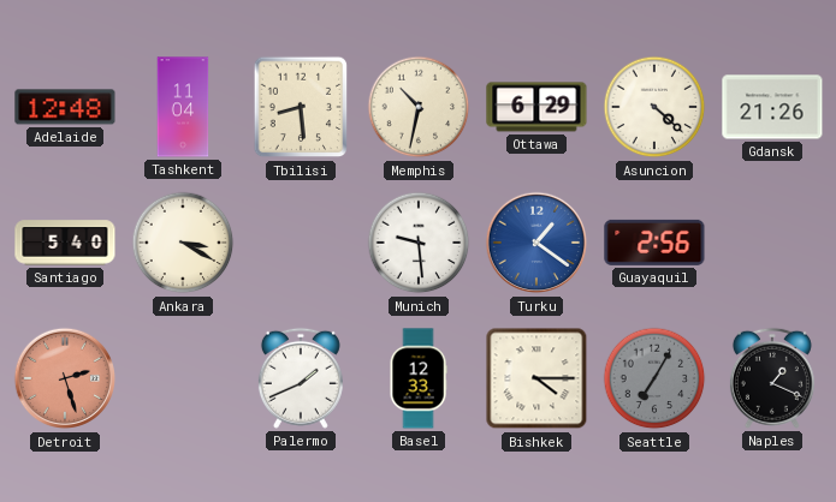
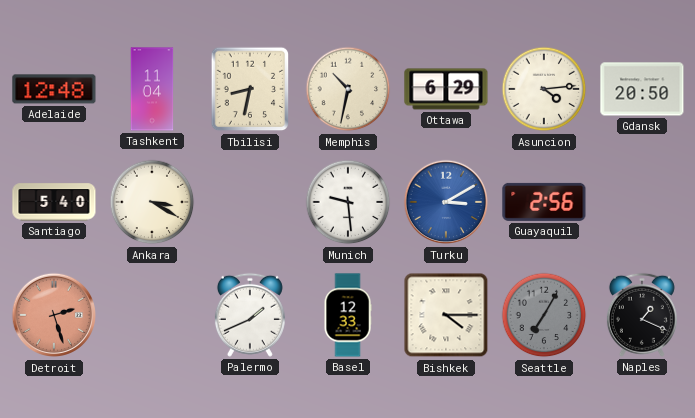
Tbilisi: 8:29 -> 8:32
Asuncion: 4:22 -> 4:14
Gdansk: 21:26 -> 20:50
Turku: 1:21 -> 3:10
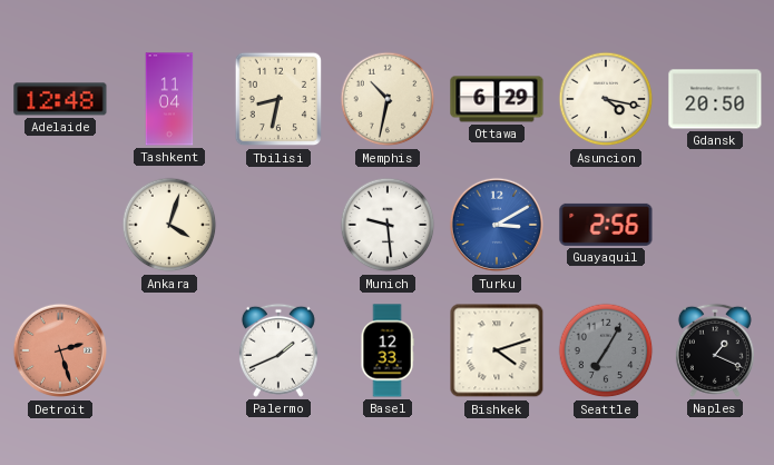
Asuncion: 4:14 -> 4:17
Santiago: 5:40 -> none
Ankara: 3:20 -> 4:03
Bishkek: 4:15 -> 4:12
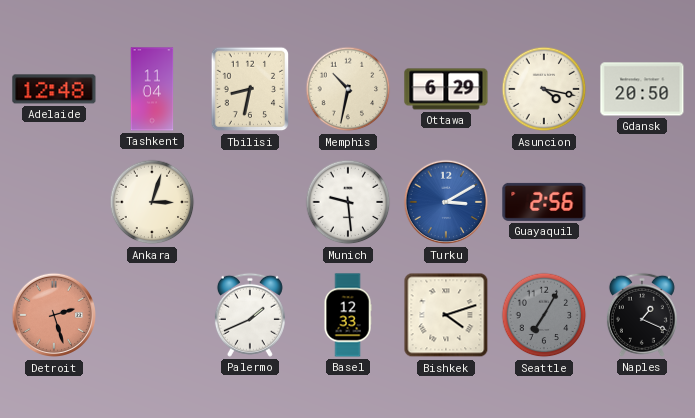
Ankara: 4:03 -> 3:03
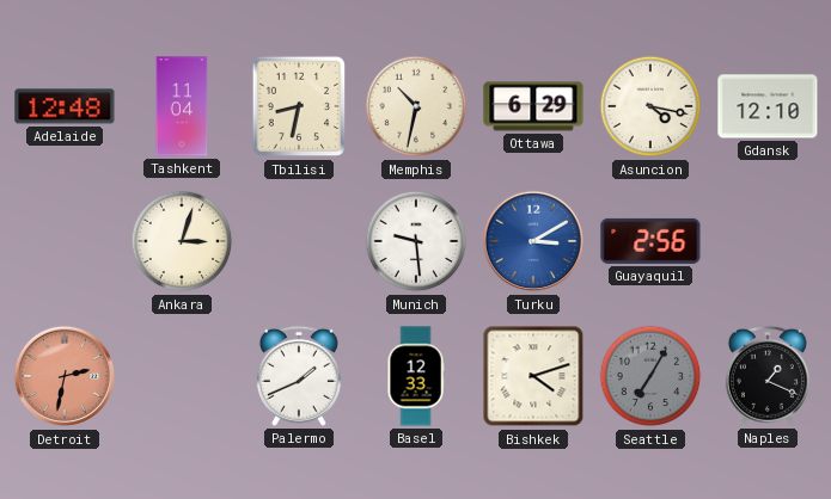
Gdansk: 20:50 -> 12:10
Detroit: 2:27 -> 2:32
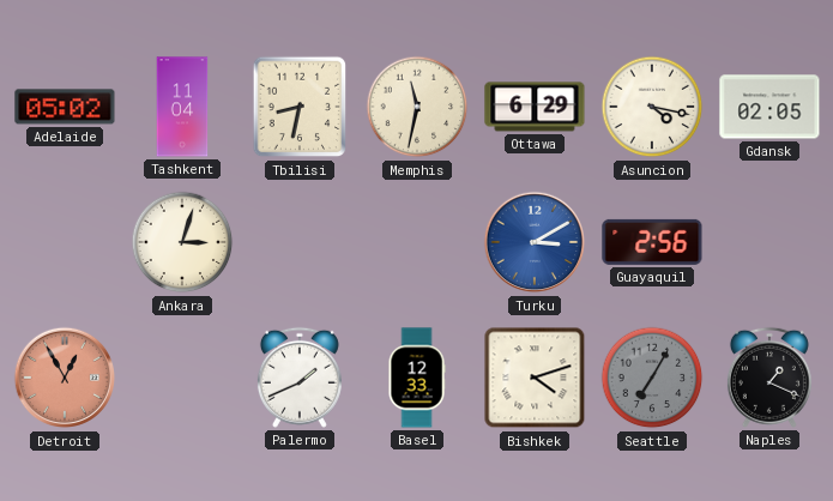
Adelaide: 12:48 -> 05:02
Memphis: 10:32 -> 11:32
Gdansk: 12:10 -> 02:05
Munich: 9:29 -> none
Detroit: 2:32 -> 12:55
